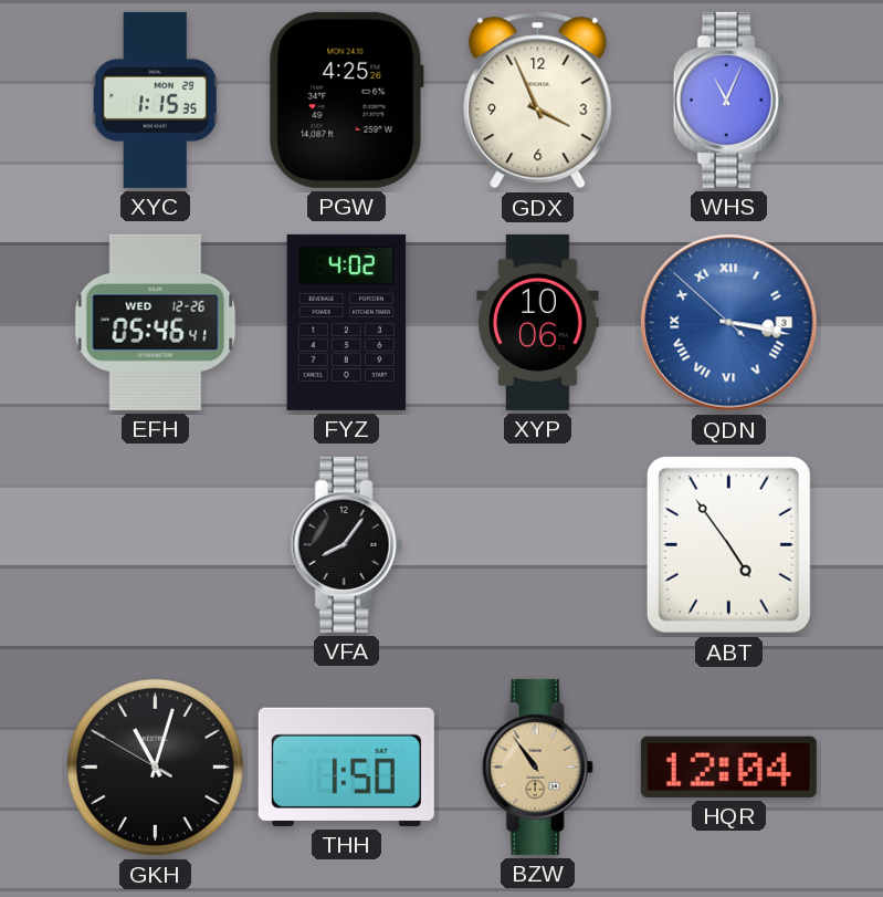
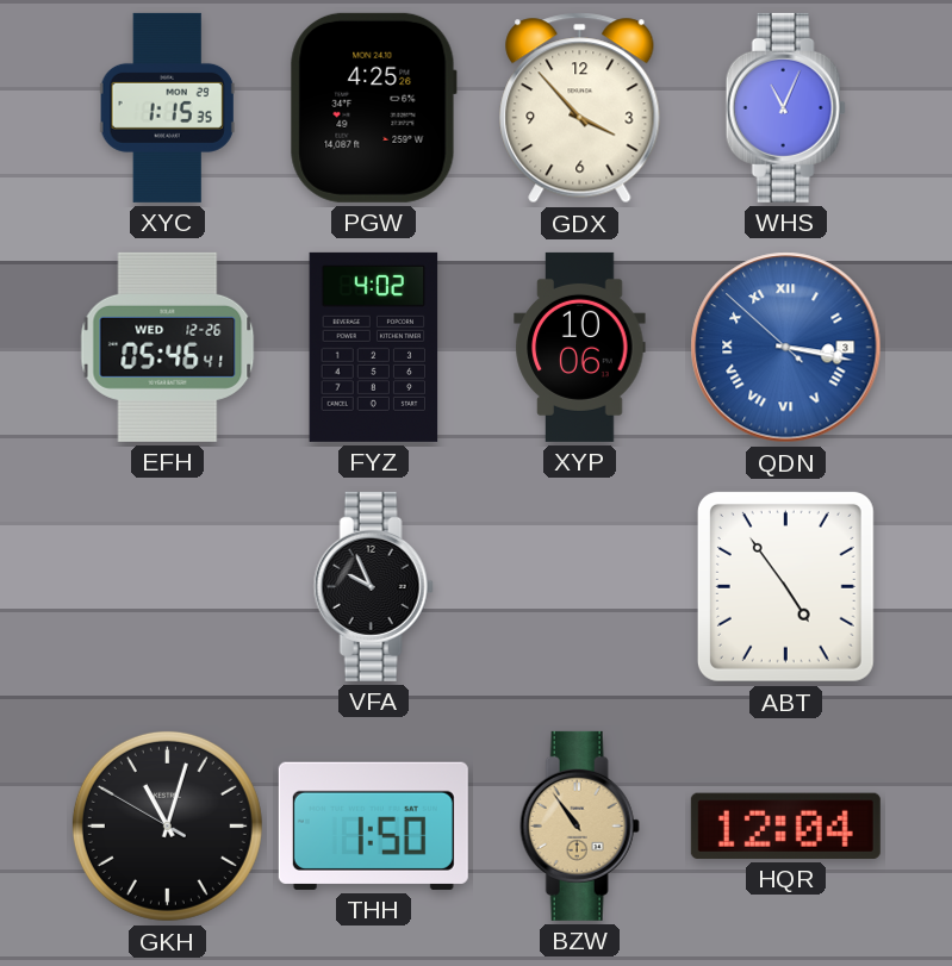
GDX: 3:56 -> 3:53
VFA: 8:06 -> 9:56
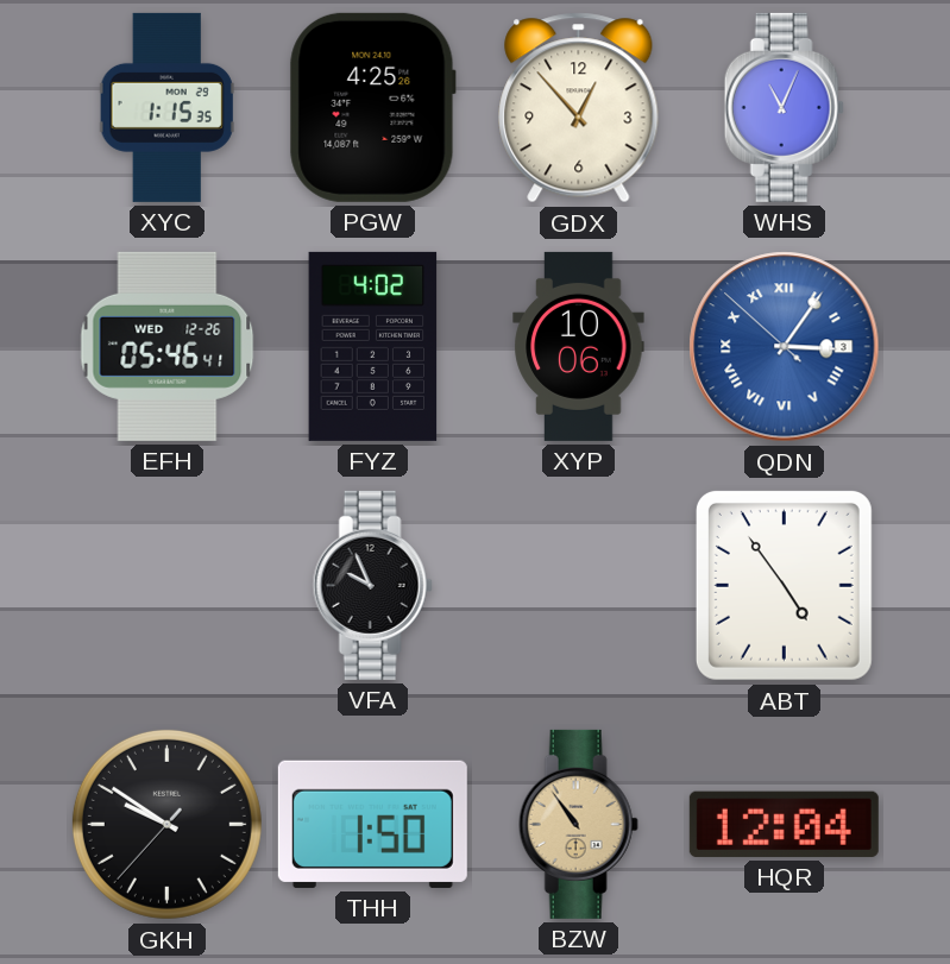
GDX: 3:53 -> 12:53
QDN: 3:16 -> 3:05
GKH: 11:02 -> 9:50
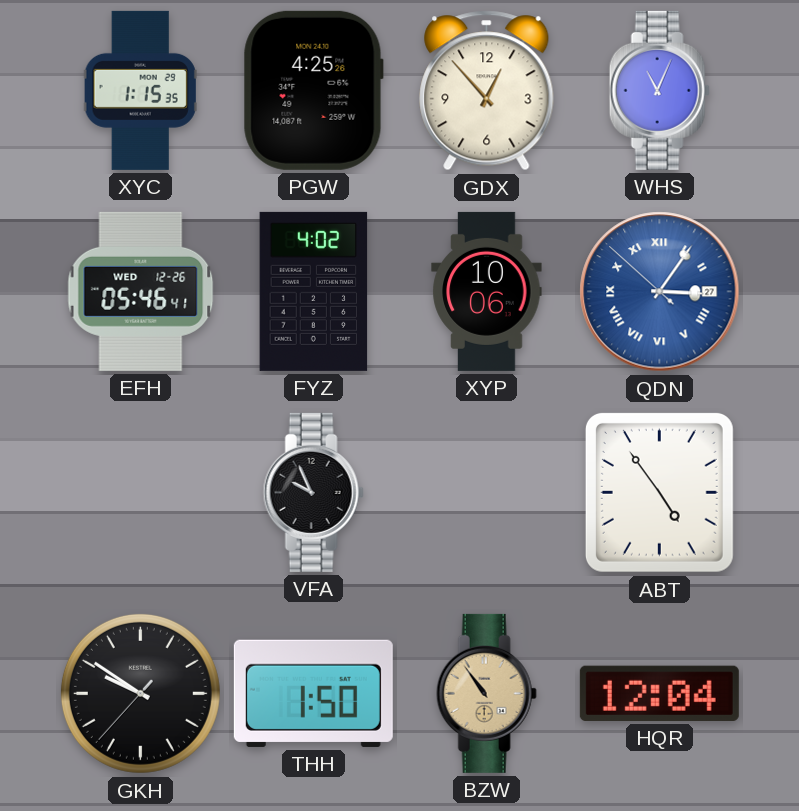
QDN date: 3 -> 27
